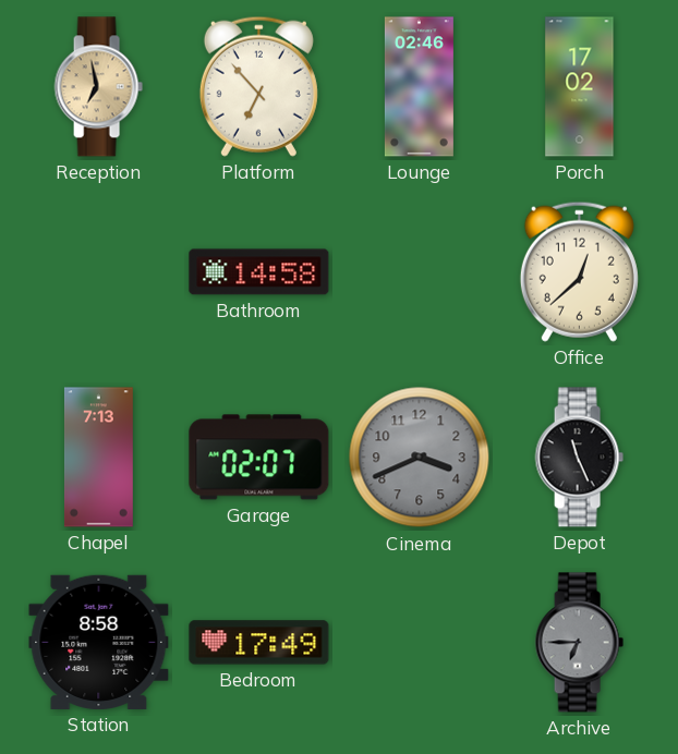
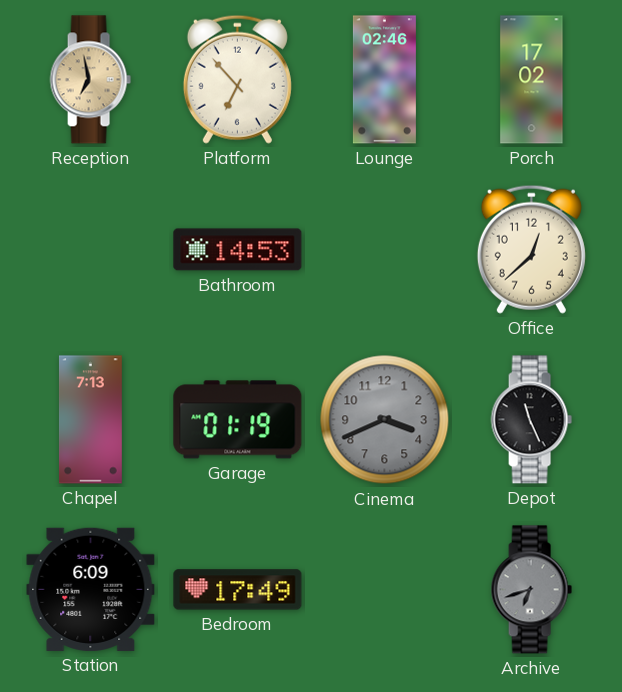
Bathroom: 14:58 -> 14:53
Garage: 02:07 -> 01:19
Station: 8:58 -> 6:09
Archive: 6:45 -> 6:42
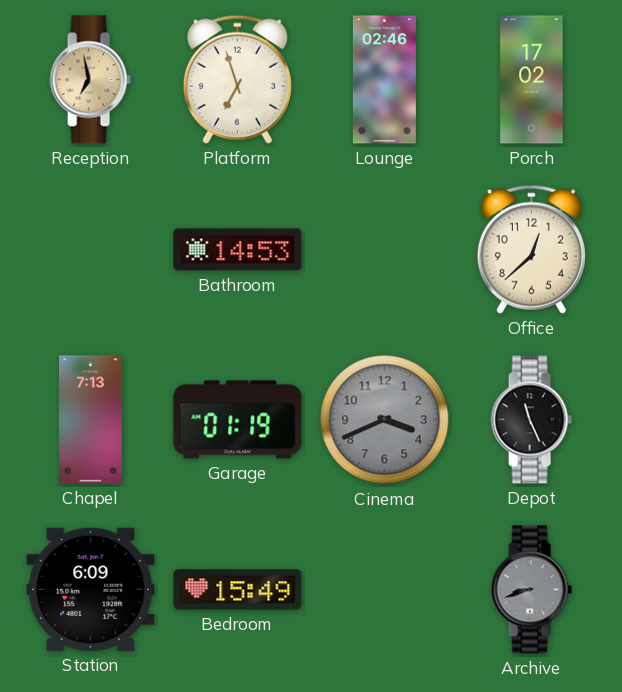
Platform: 6:53 -> 6:57
Bedroom: 17:49 -> 15:49
Archive: 6:42 -> 8:42
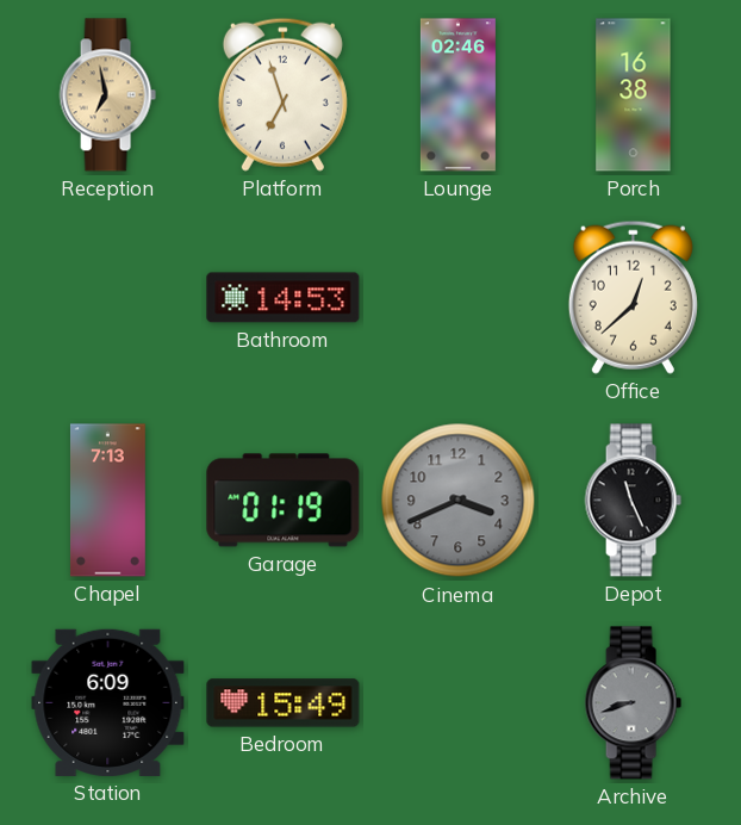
Porch: 17:02 -> 16:38
